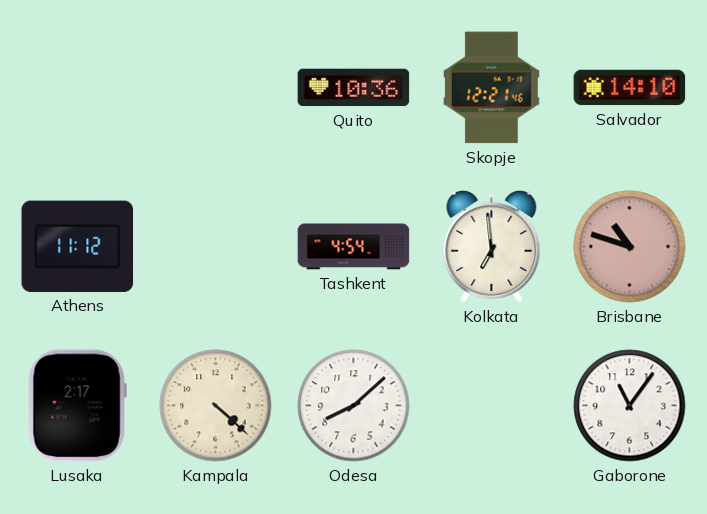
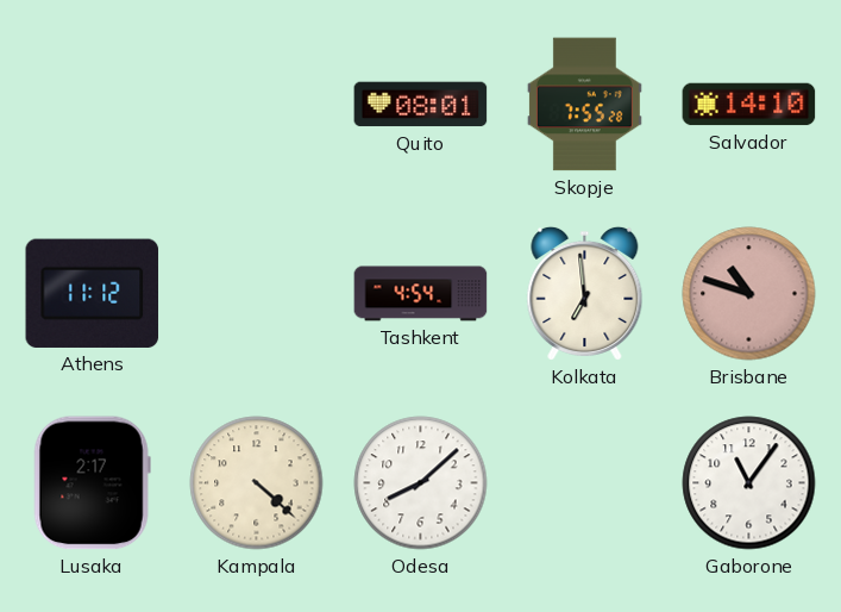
Quito: 10:36 -> 08:01
Skopje: 12:21 -> 7:55
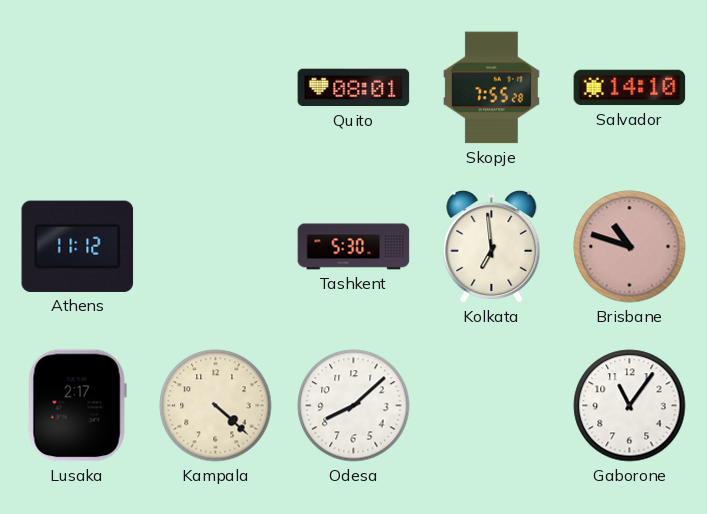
Tashkent: 4:54 -> 5:30
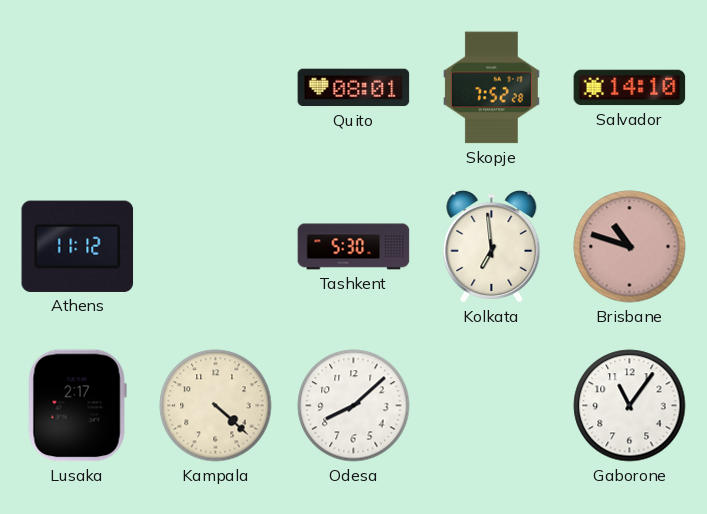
Skopje: 7:55 -> 7:52
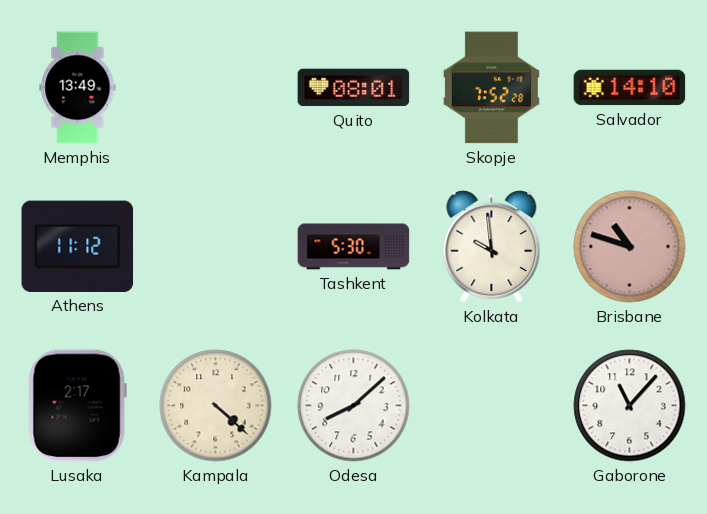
Memphis: none -> 13:49
Kolkata: 6:59 -> 9:59
Gaborone: 11:06 -> 11:07
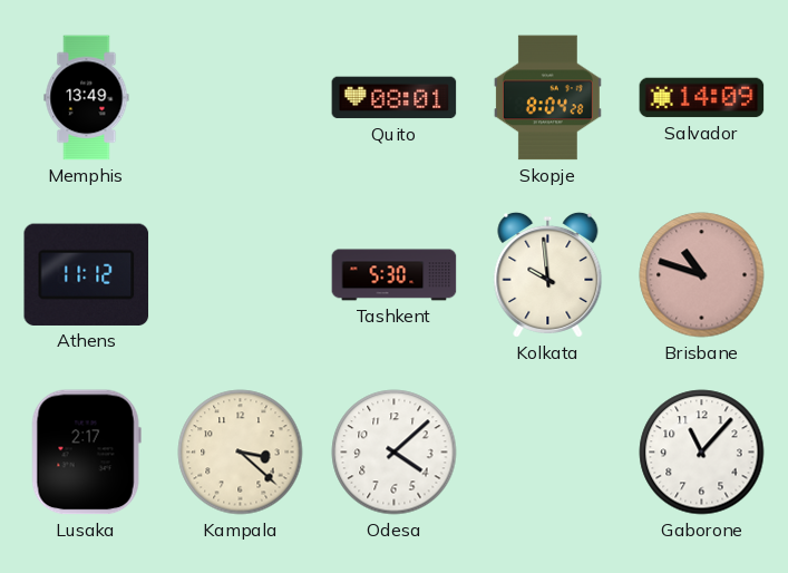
Skopje: 7:52 -> 8:04
Salvador: 14:10 -> 14:09
Kampala: 4:22 -> 3:22
Odesa: 8:08 -> 4:08
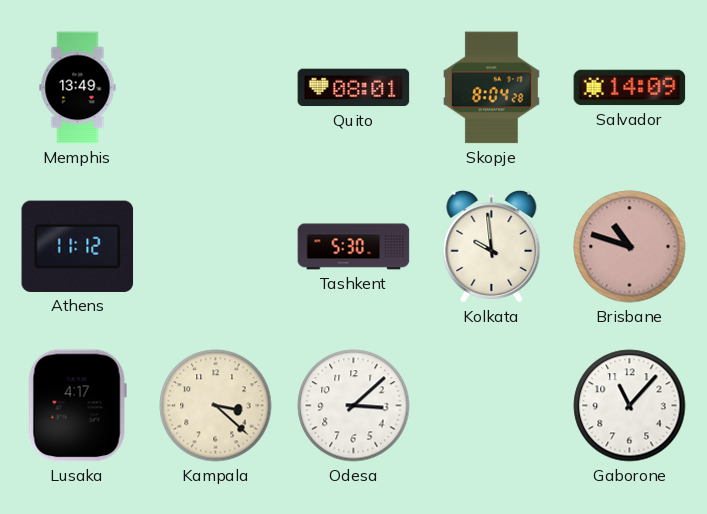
Lusaka: 2:17 -> 4:17
Odesa: 4:08 -> 3:08
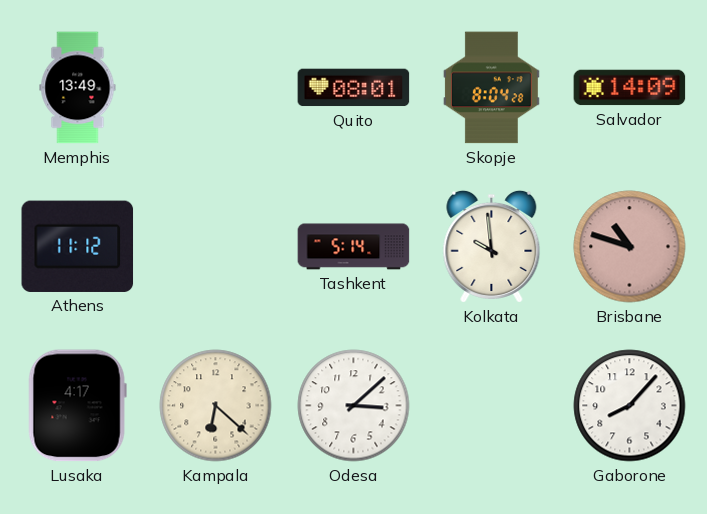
Tashkent: 5:30 -> 5:14
Kampala: 3:22 -> 6:22
Gaborone: 11:07 -> 8:07
